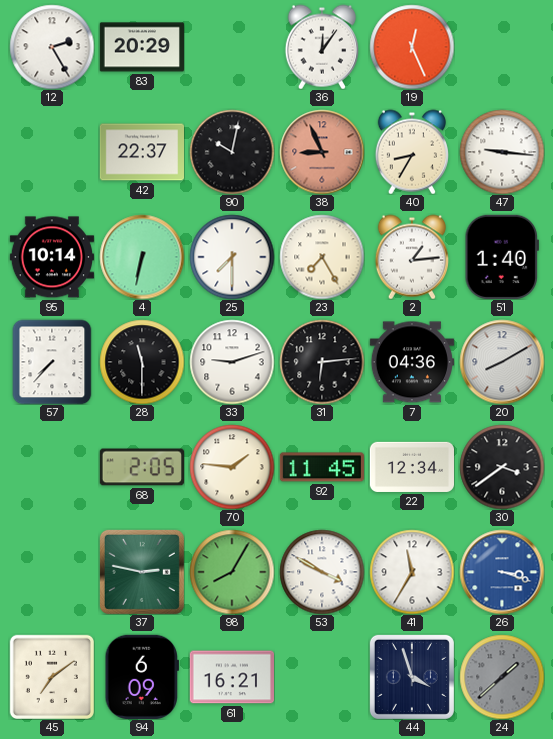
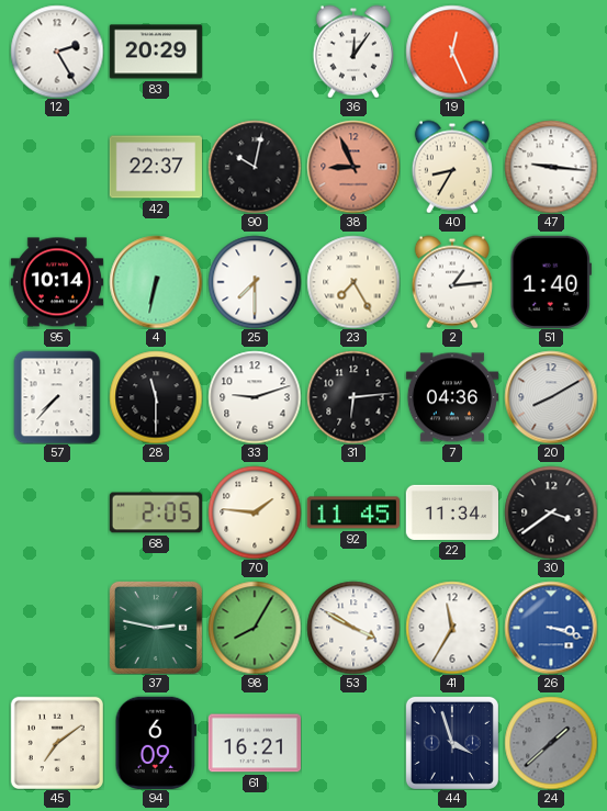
22: 12:34 -> 11:34
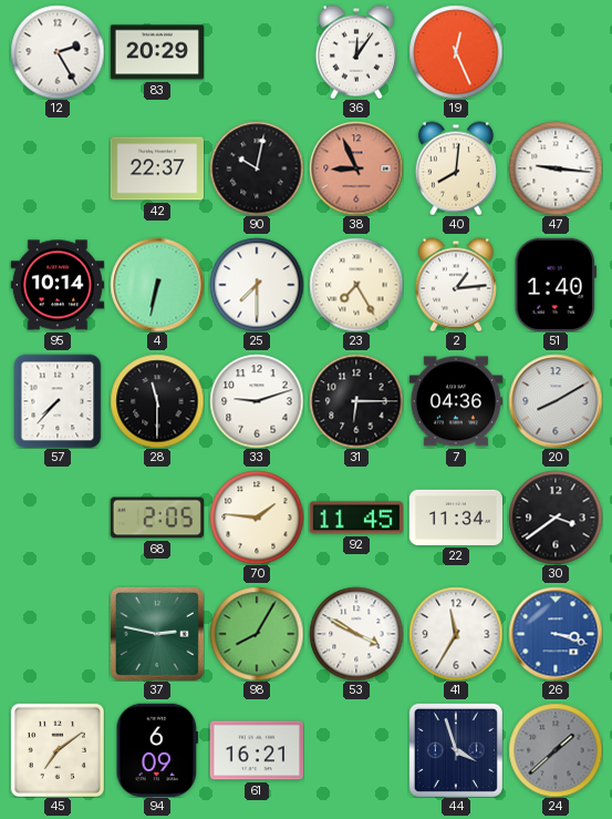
40: 8:35 -> 8:01
31: 6:14 -> 6:15
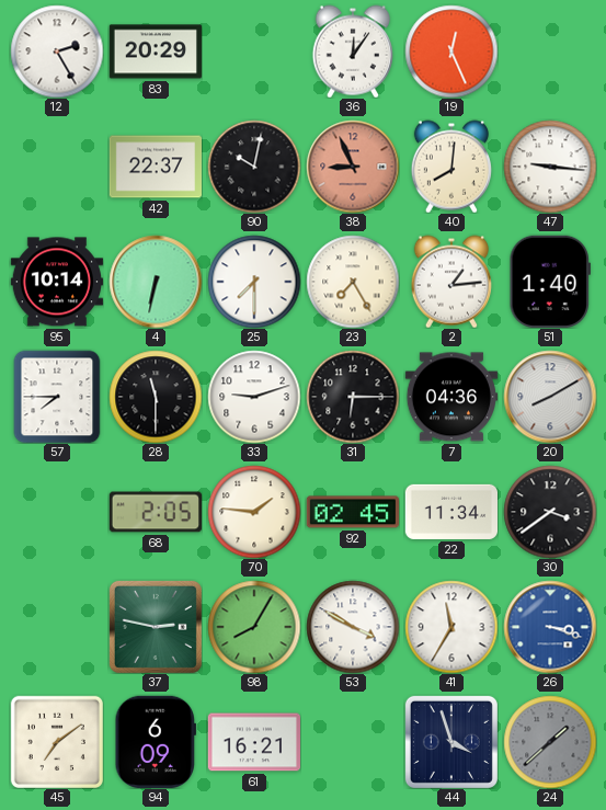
57: 7:37 -> 7:45
92: 11:45 -> 02:45
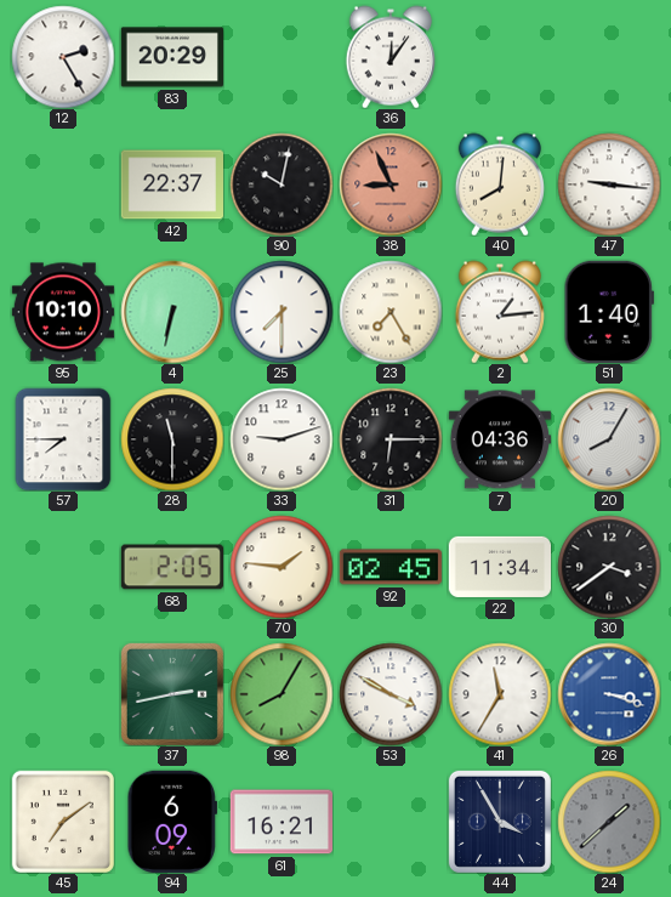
19: 12:26 -> none
95: 10:14 -> 10:10
20: 8:10 -> 8:05
37: 2:47 -> 2:43
44: 3:57 -> 3:55
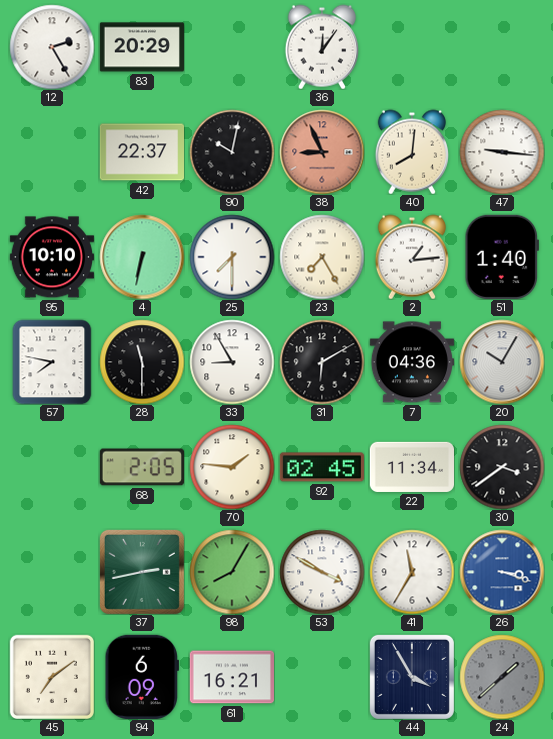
57: 7:45 -> 7:47
33: 9:12 -> 8:55
31: 6:15 -> 6:10
20: 8:05 -> 10:05
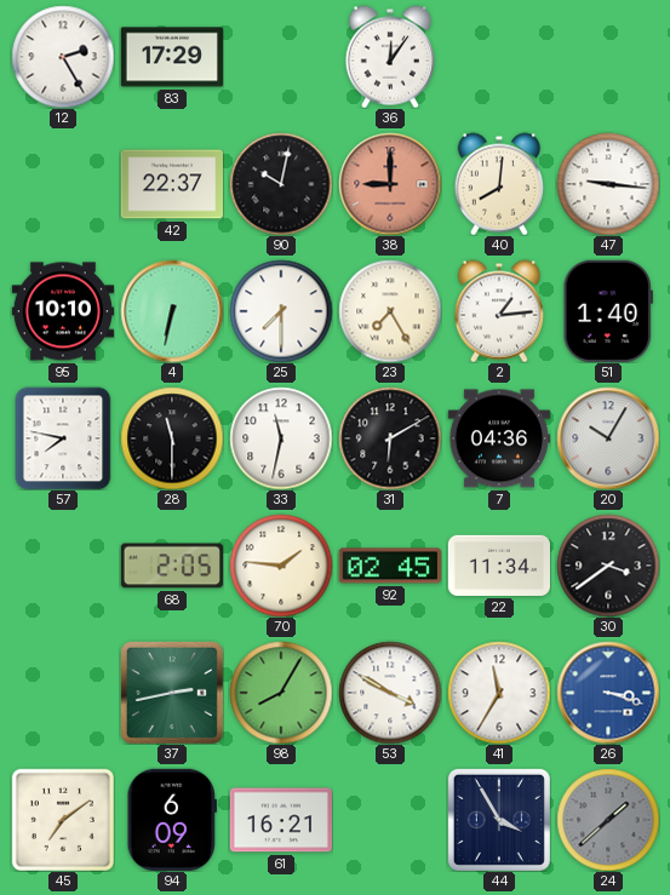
83: 20:29 -> 17:29
38: 8:56 -> 9:00
33: 8:55 -> 11:32
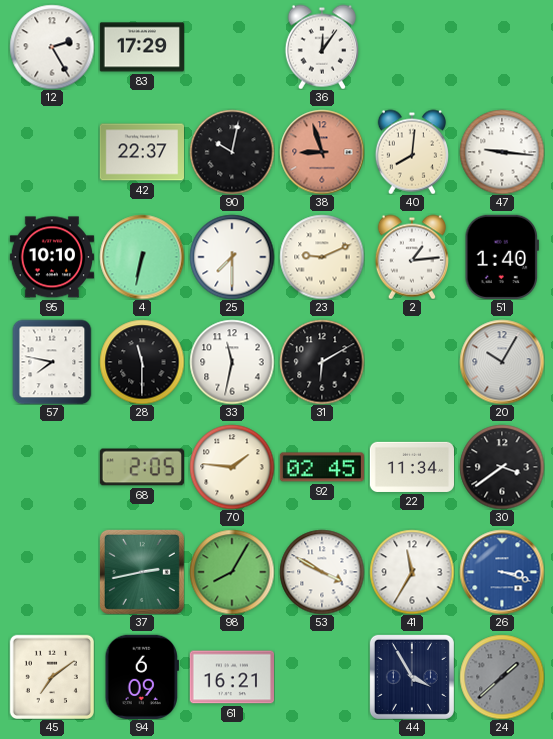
38: 9:00 -> 8:57
23: 7:25 -> 9:11
7: 04:36 -> none
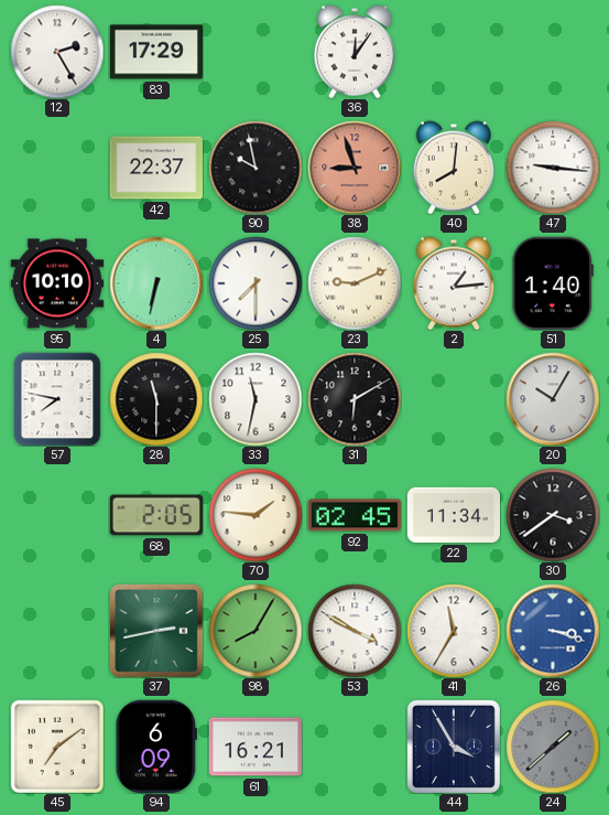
90: 10:02 -> 9:58
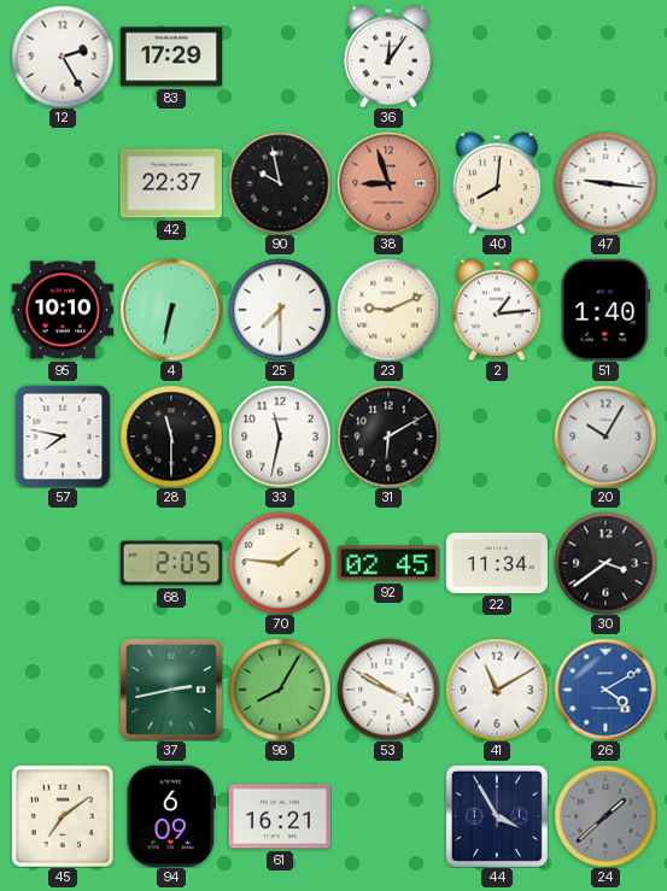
41: 11:35 -> 11:10
26: 3:18 -> 4:10
